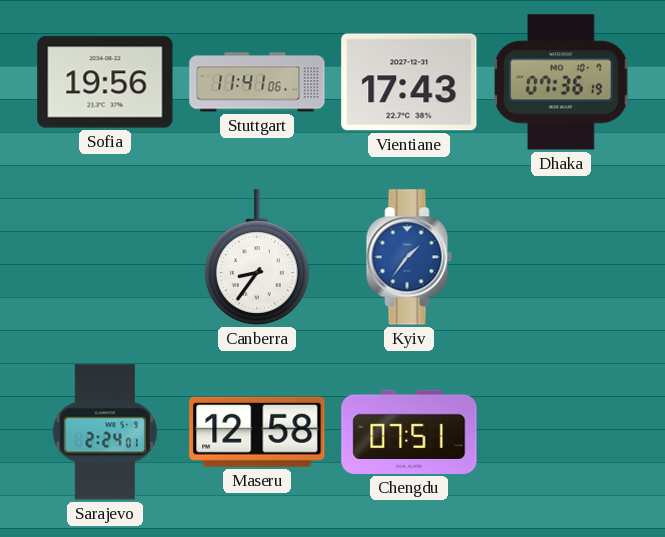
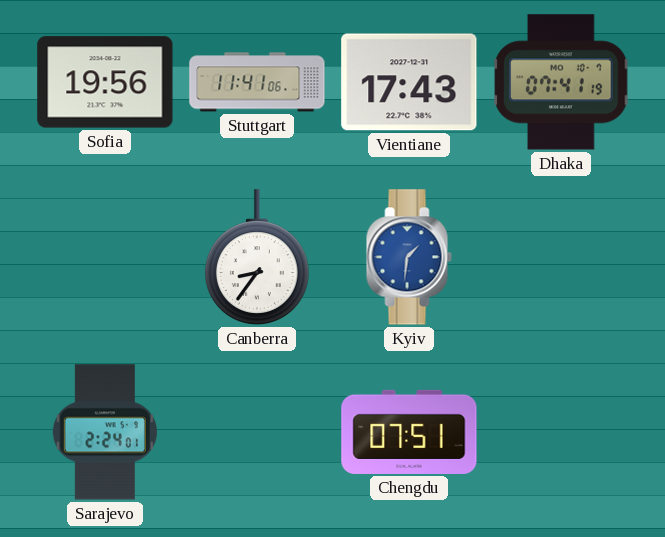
Dhaka: 07:36 -> 07:41
Kyiv: 1:36 -> 1:31
Maseru: 12:58 -> none
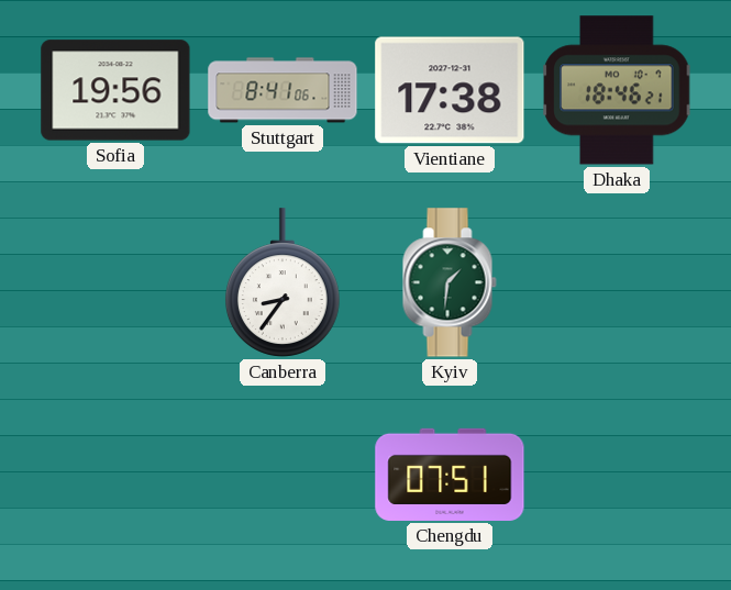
Stuttgart: 11:41 -> 8:41
Vientiane: 17:43 -> 17:38
Dhaka: 07:41 -> 18:46
Kyiv dial: blue -> green
Sarajevo: 2:24 -> none
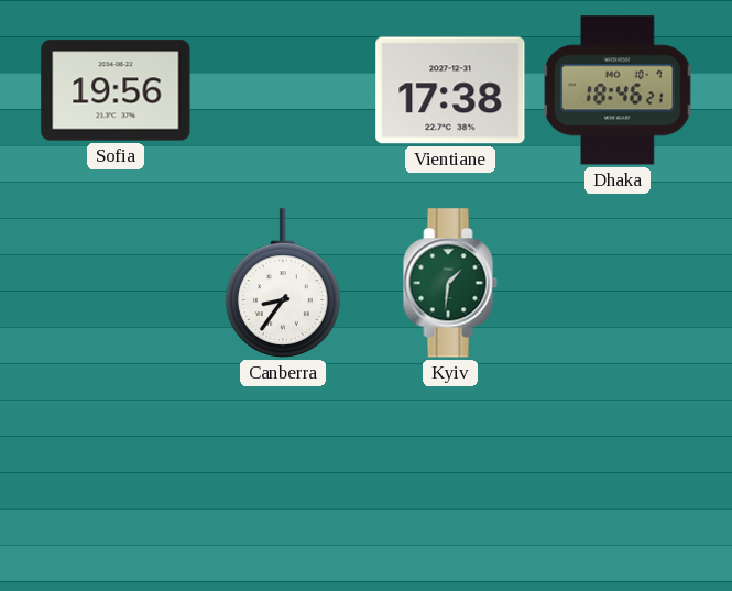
Stuttgart: 8:41 -> none
Chengdu: 07:51 -> none
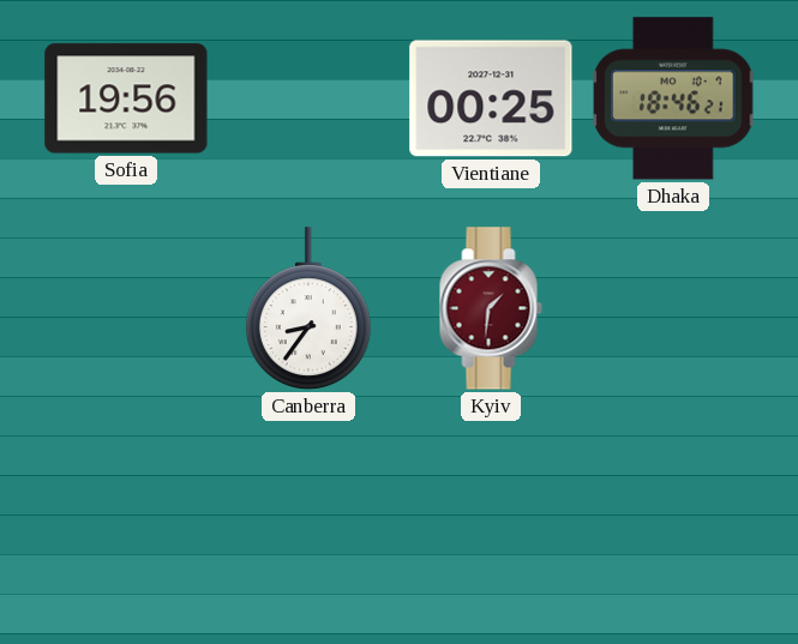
Vientiane: 17:38 -> 00:25
Kyiv dial: green -> burgundy
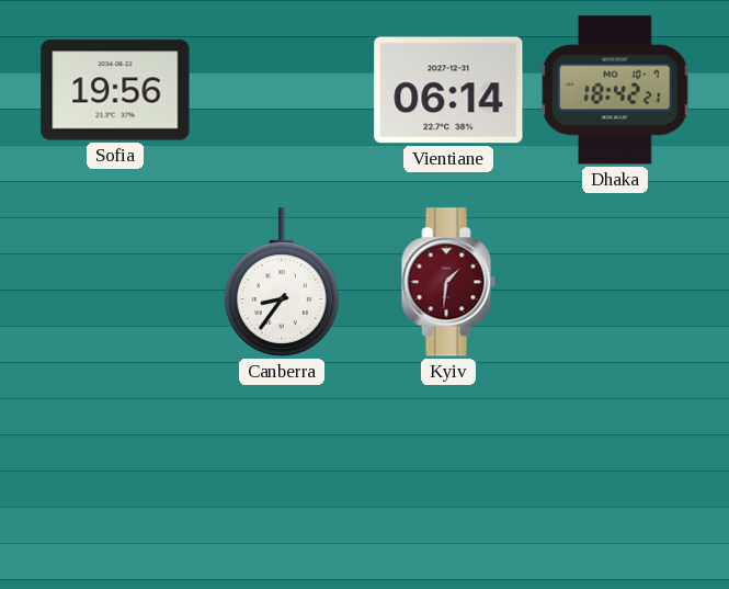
Vientiane: 00:25 -> 06:14
Dhaka: 18:46 -> 18:42
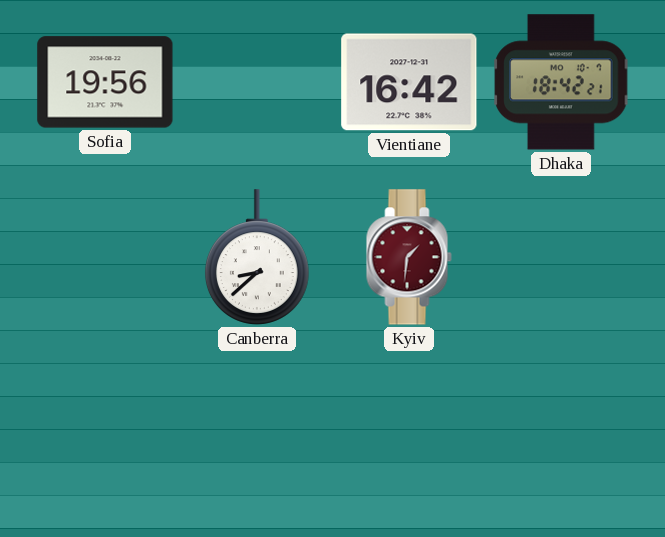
Vientiane: 06:14 -> 16:42
Canberra: 8:36 -> 8:38
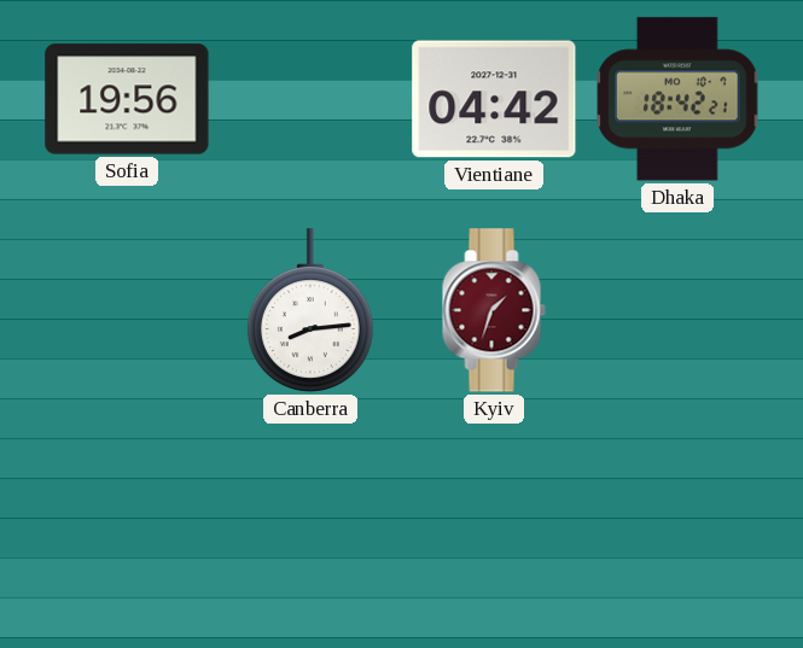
Vientiane: 16:42 -> 04:42
Canberra: 8:38 -> 8:14
Kyiv: 1:31 -> 1:33
